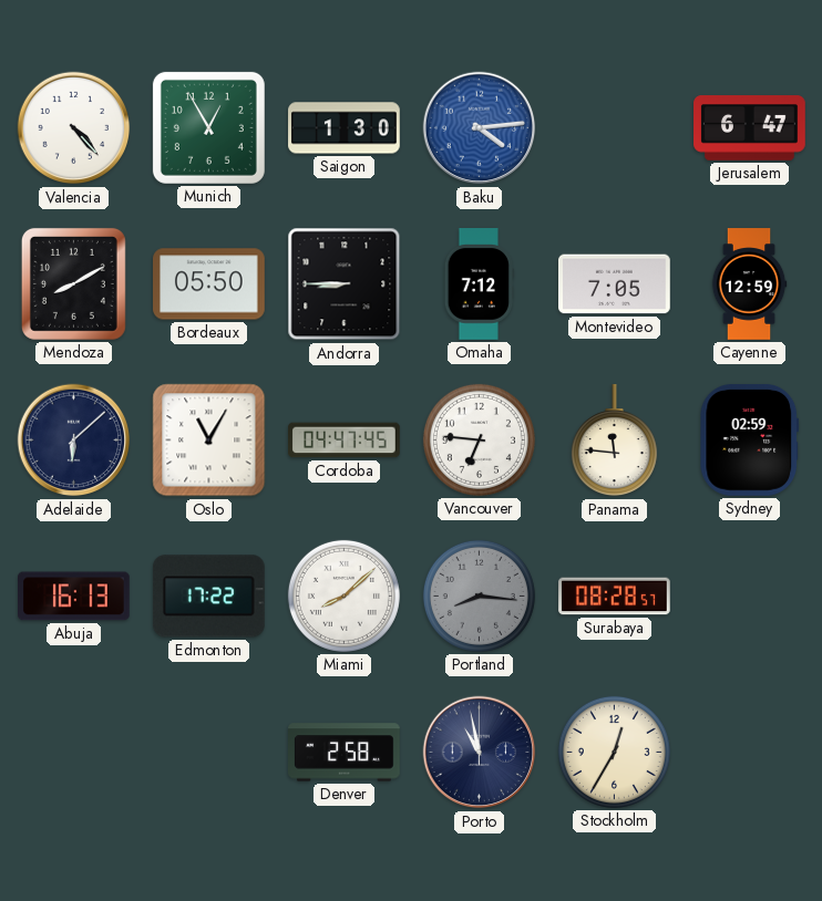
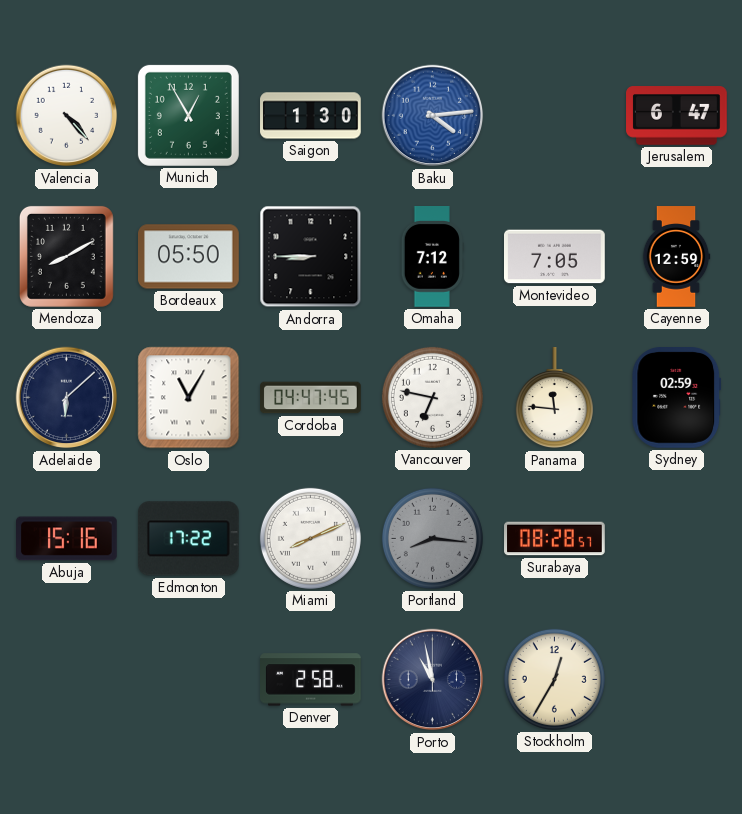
Vancouver: 6:46 -> 6:47
Abuja: 16:13 -> 15:16
Miami: 8:08 -> 8:11
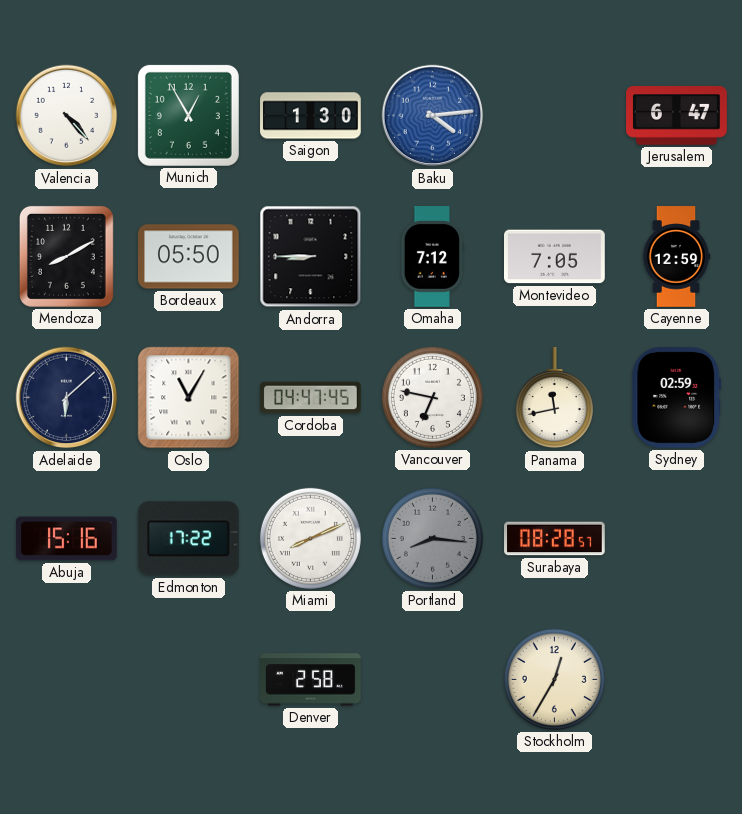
Panama: 11:46 -> 11:43
Porto: 10:58 -> none
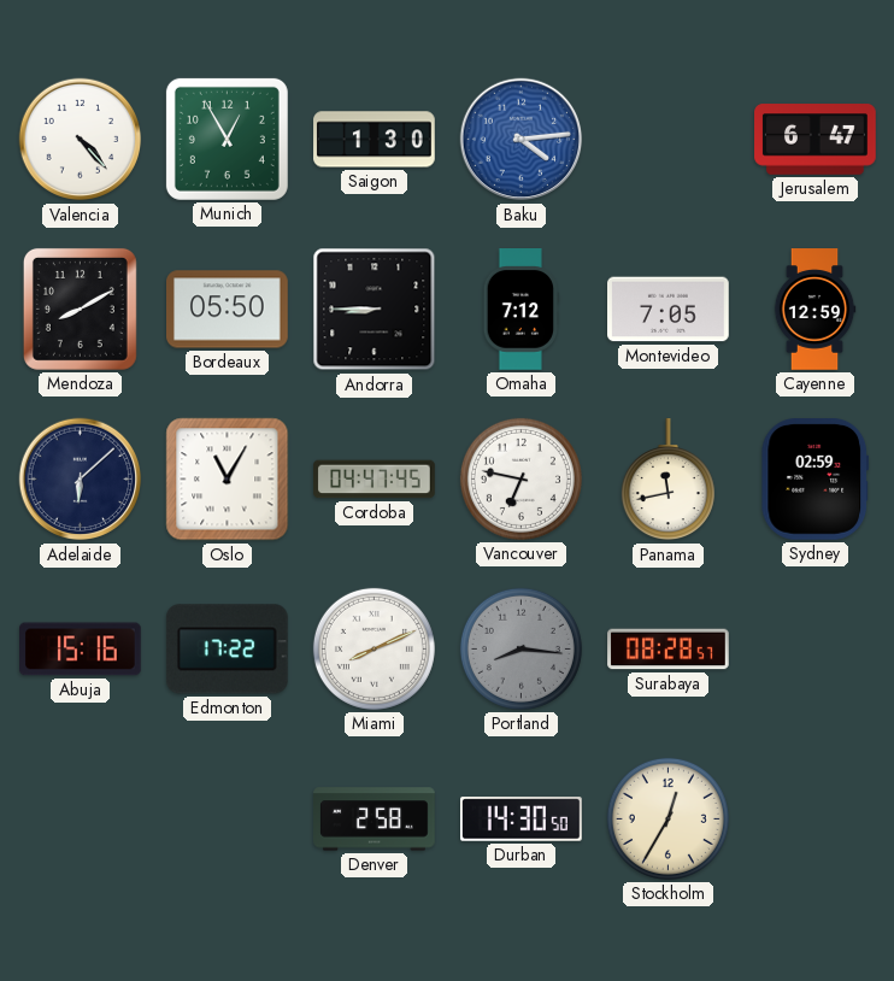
Durban: none -> 14:30
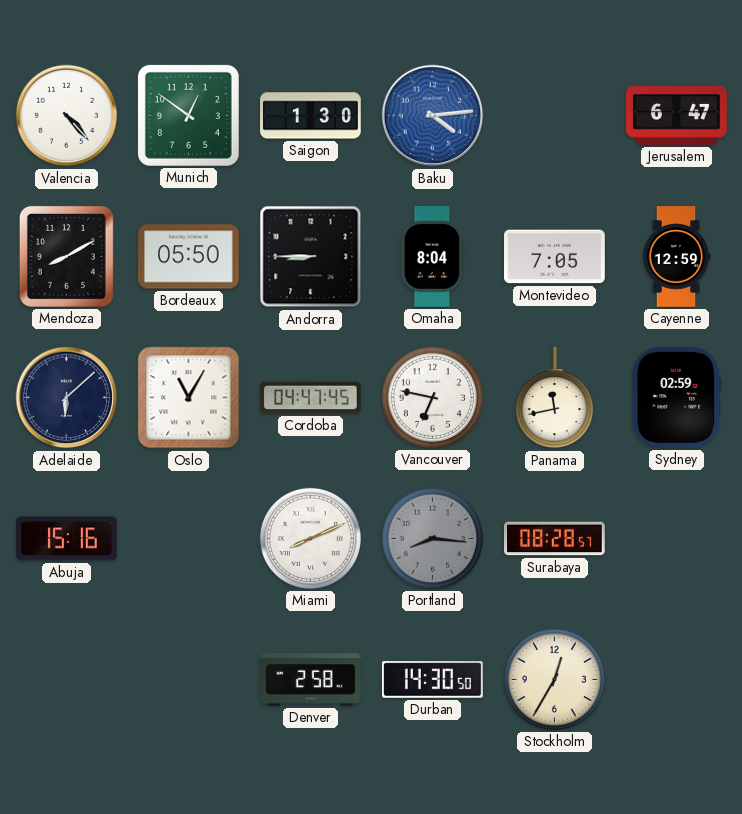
Munich: 12:55 -> 12:51
Omaha: 7:12 -> 8:04
Edmonton: 17:22 -> none
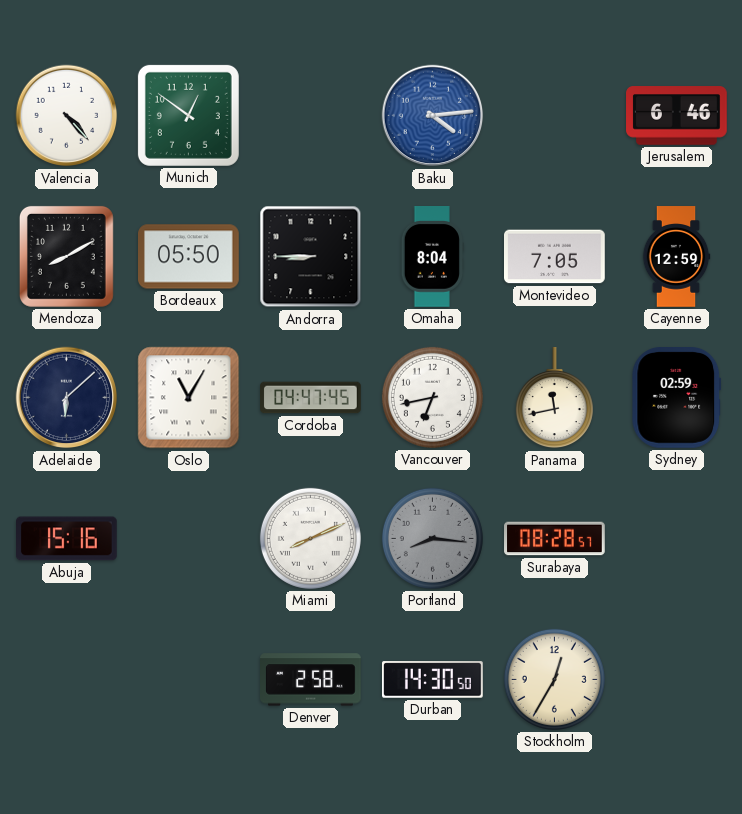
Saigon: 1:30 -> none
Jerusalem: 6:47 -> 6:46
Vancouver: 6:47 -> 6:43
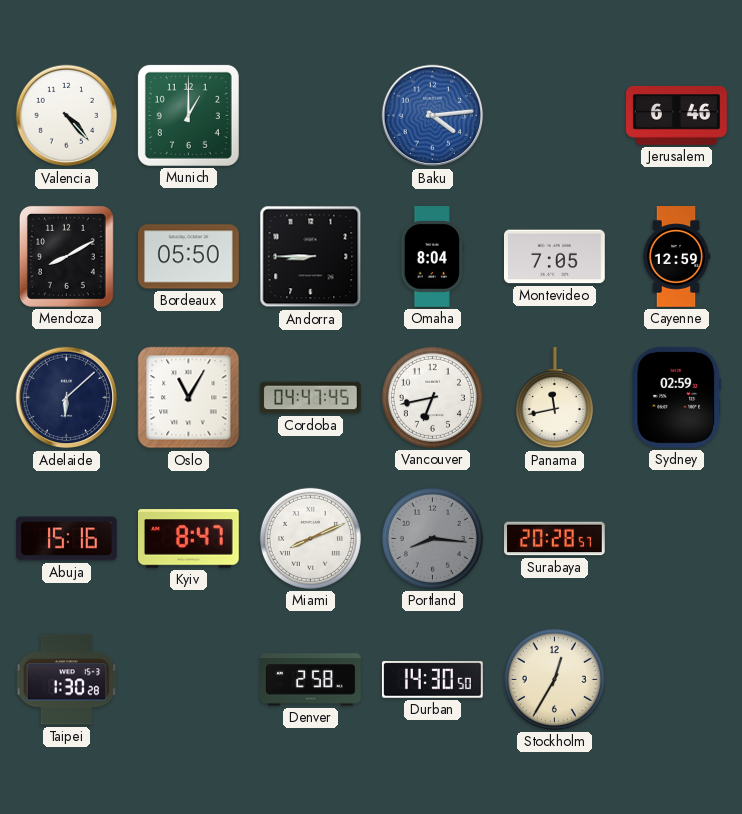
Munich: 12:51 -> 1:00
Kyiv: none -> 8:47
Surabaya: 08:28 -> 20:28
Taipei: none -> 1:30
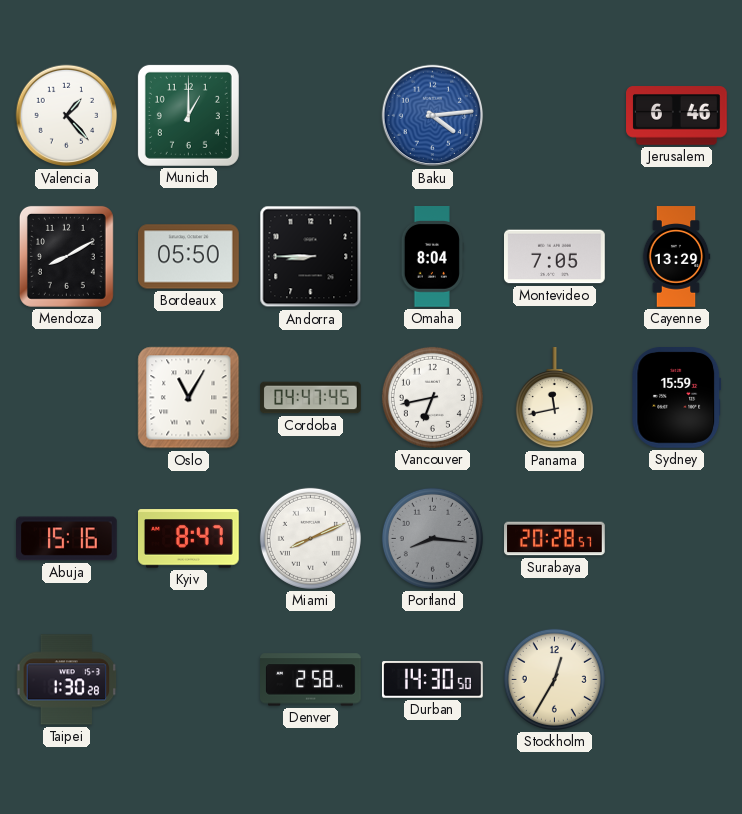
Valencia: 4:23 -> 1:23
Cayenne: 12:59 -> 13:29
Adelaide: 6:08 -> none
Sydney: 02:59 -> 15:59
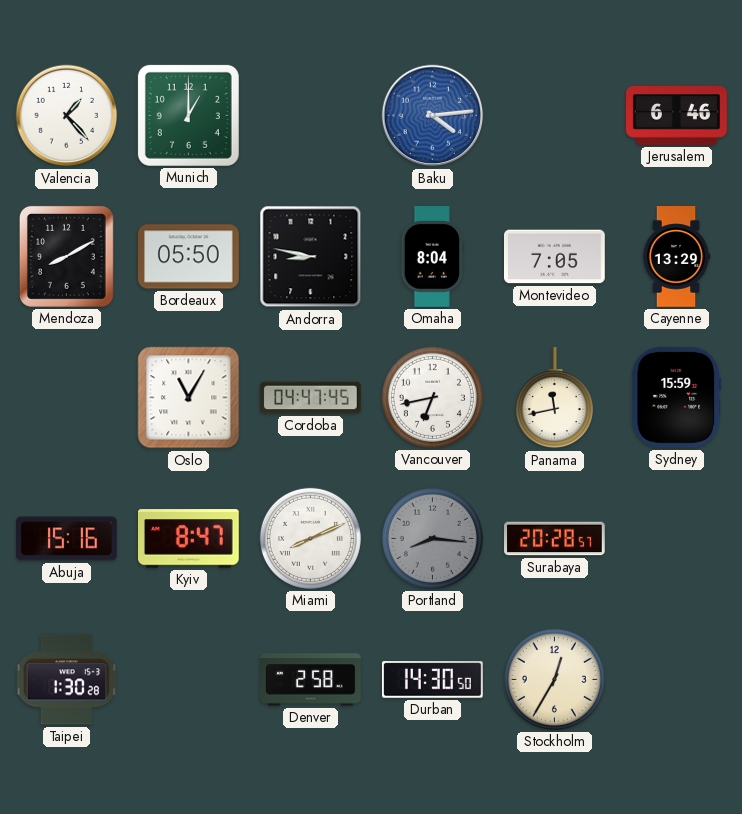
Andorra: 8:45 -> 8:47
